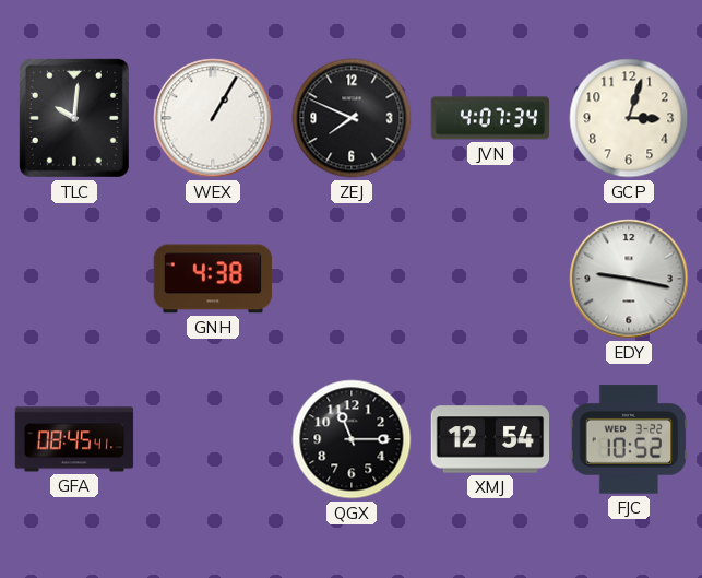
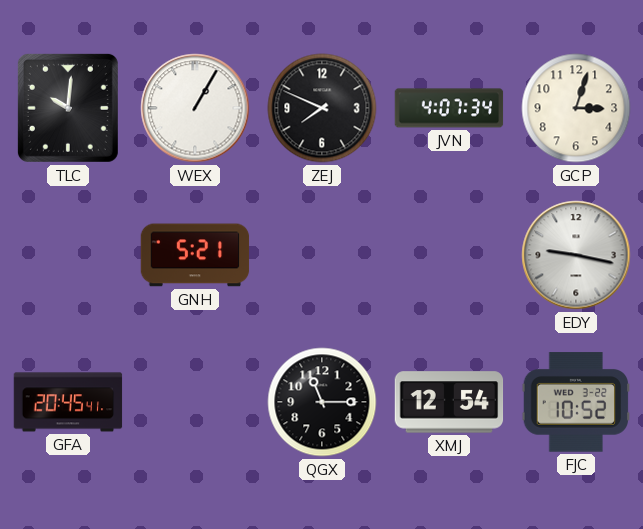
GNH: 4:38 -> 5:21
GFA: 08:45 -> 20:45
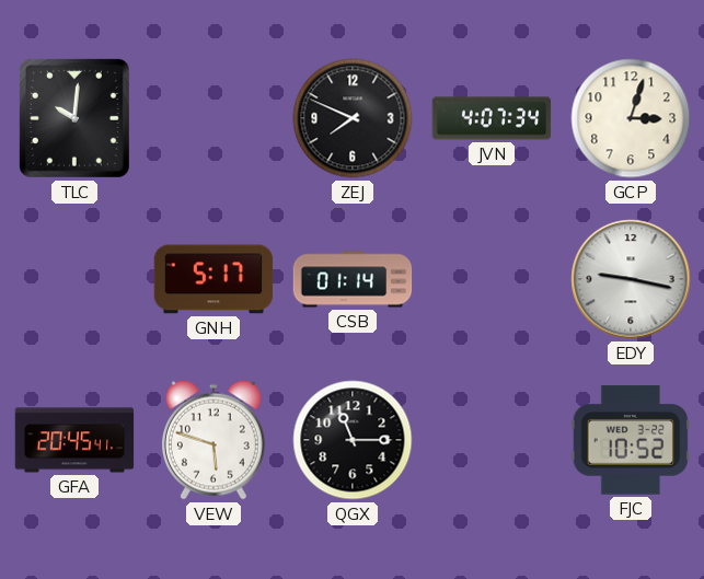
WEX: 1:05 -> none
GNH: 5:21 -> 5:17
CSB: none -> 01:14
VEW: none -> 5:48
XMJ: 12:54 -> none
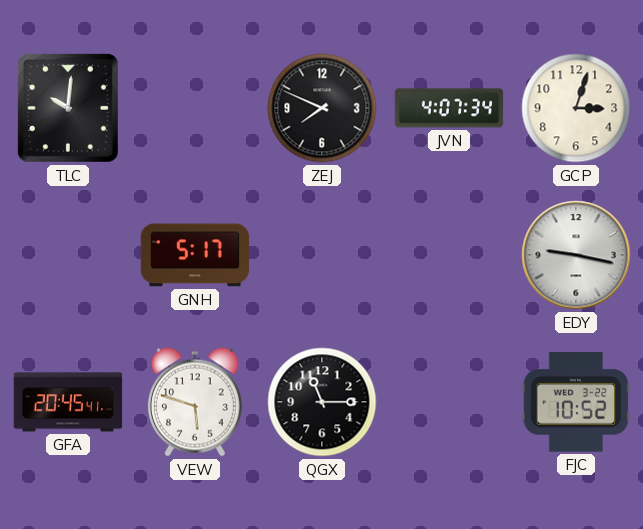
CSB: 01:14 -> none
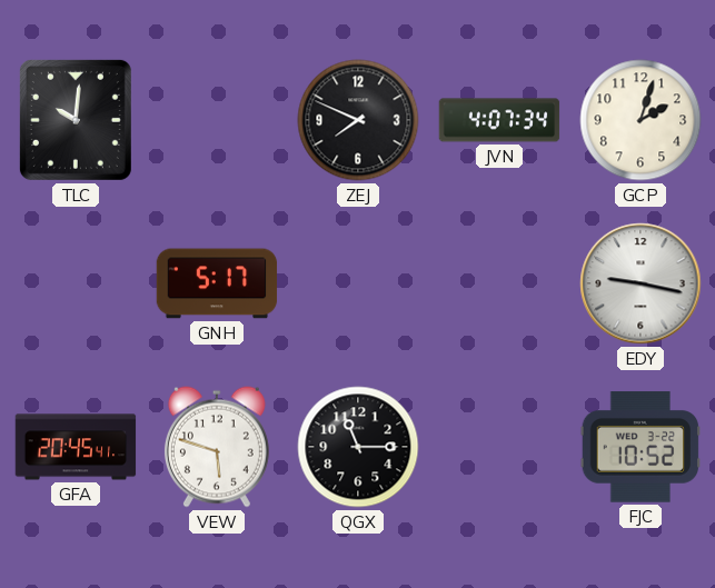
GCP: 3:03 -> 2:03
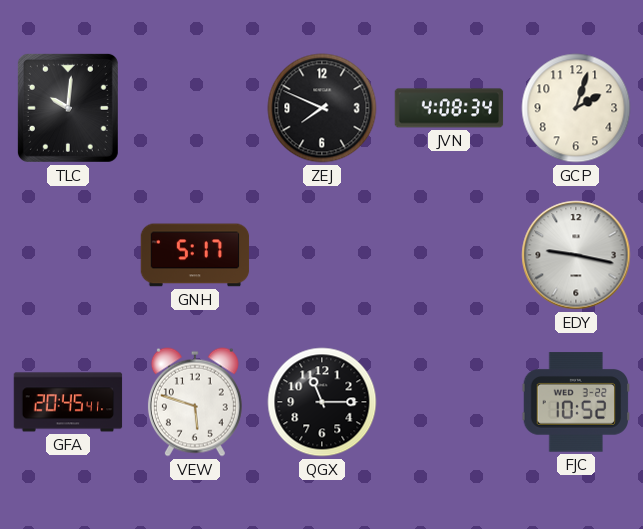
JVN: 4:07 -> 4:08
